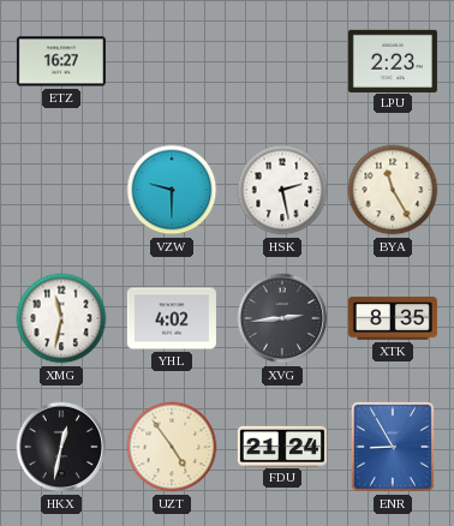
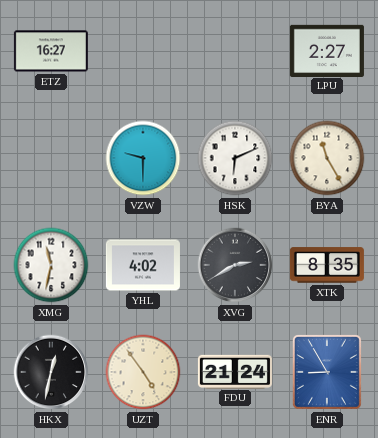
LPU: 2:23 -> 2:27
HSK: 2:28 -> 6:11
XVG: 2:44 -> 2:40
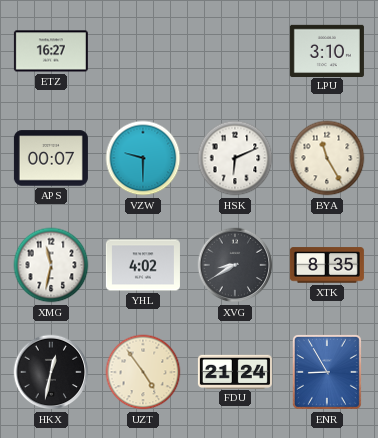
LPU: 2:27 -> 3:10
APS: none -> 00:07
XVG: 2:40 -> 8:40
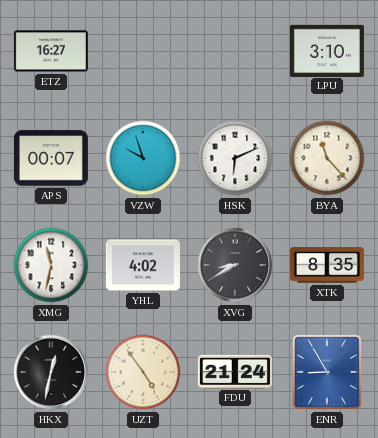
VZW: 9:30 -> 9:57
BYA: 11:25 -> 11:23
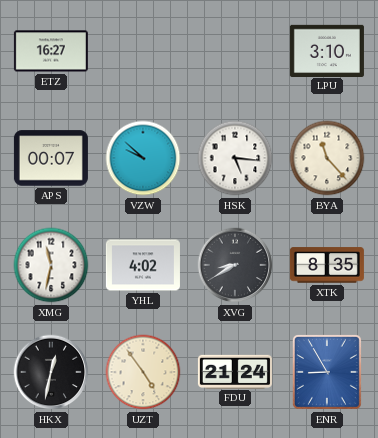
VZW: 9:57 -> 9:52
HSK: 6:11 -> 5:16
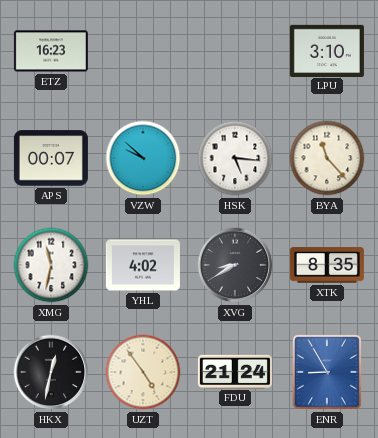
ETZ: 16:27 -> 16:23
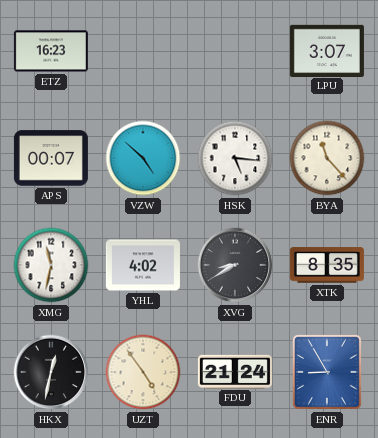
LPU: 3:10 -> 3:07
VZW: 9:52 -> 4:52
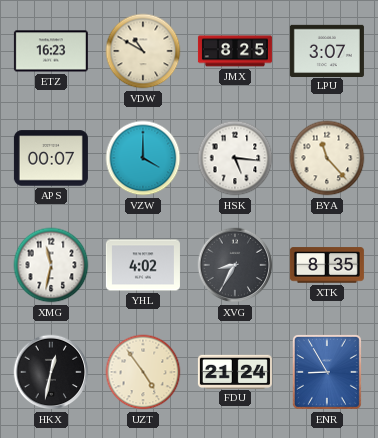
VDW: none -> 10:50
JMX: none -> 8:25
VZW: 4:52 -> 4:00
XVG: 8:40 -> 8:35
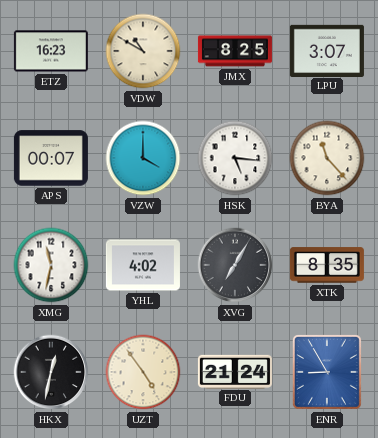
XVG: 8:35 -> 7:05
